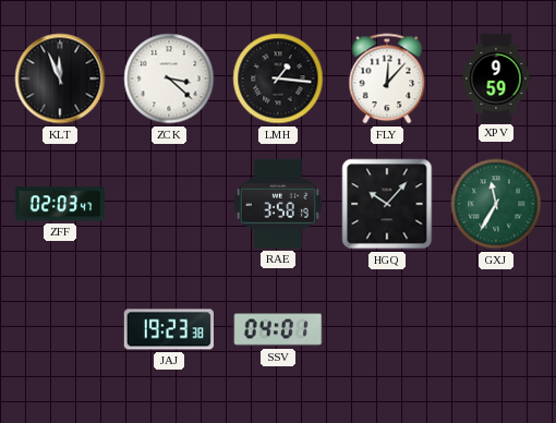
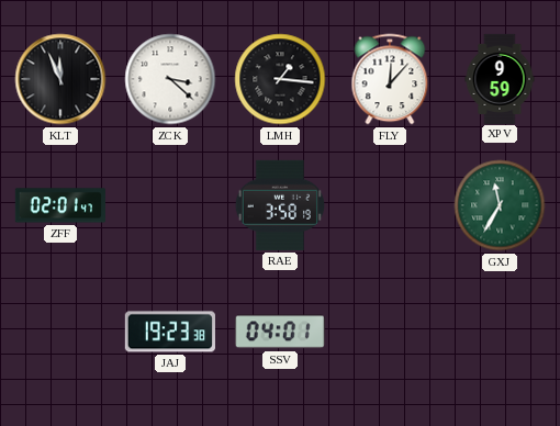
ZFF: 02:03 -> 02:01
HGQ: 10:07 -> none
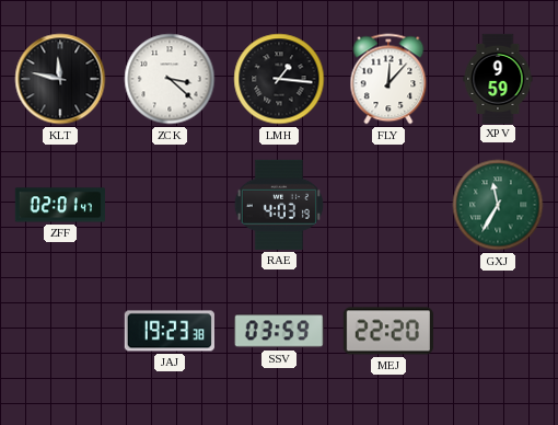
KLT: 11:56 -> 11:47
RAE: 3:58 -> 4:03
SSV: 04:01 -> 03:59
MEJ: none -> 22:20
